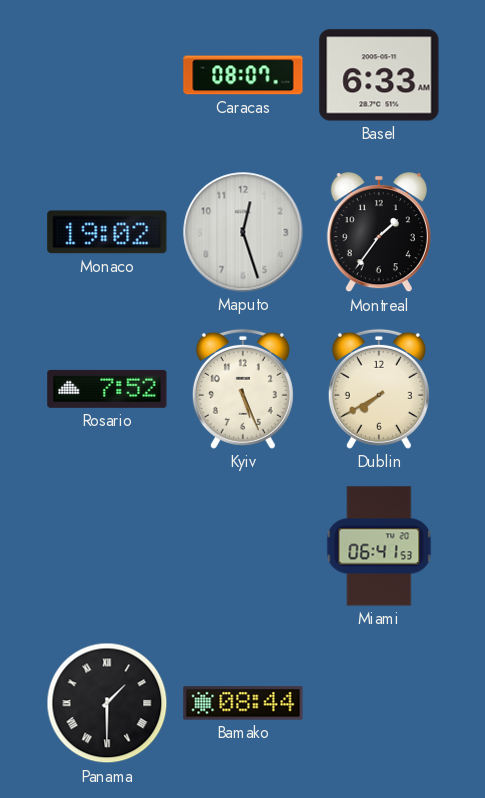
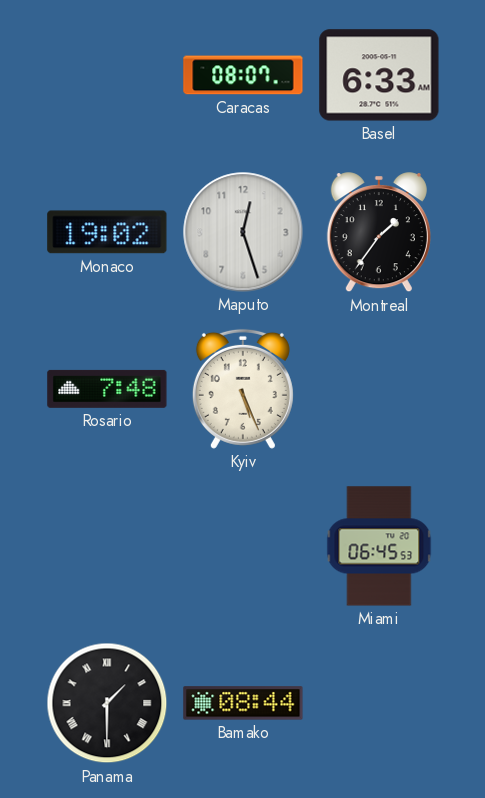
Rosario: 7:52 -> 7:48
Dublin: 7:40 -> none
Miami: 06:41 -> 06:45
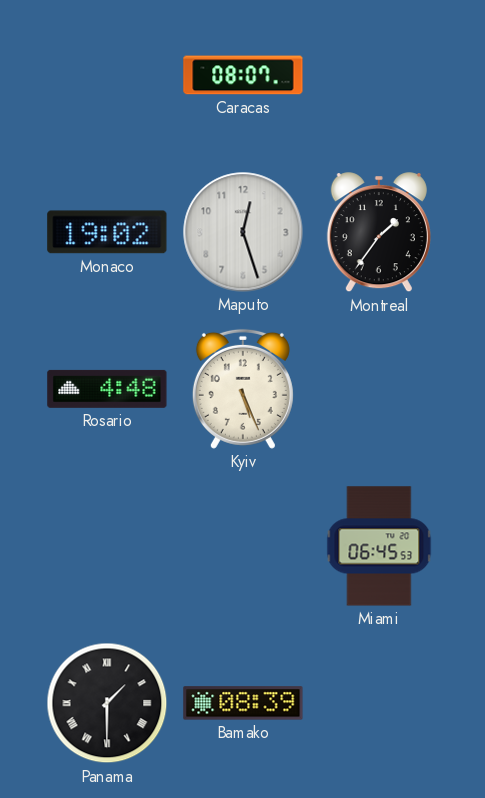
Basel: 6:33 -> none
Rosario: 7:48 -> 4:48
Bamako: 08:44 -> 08:39
